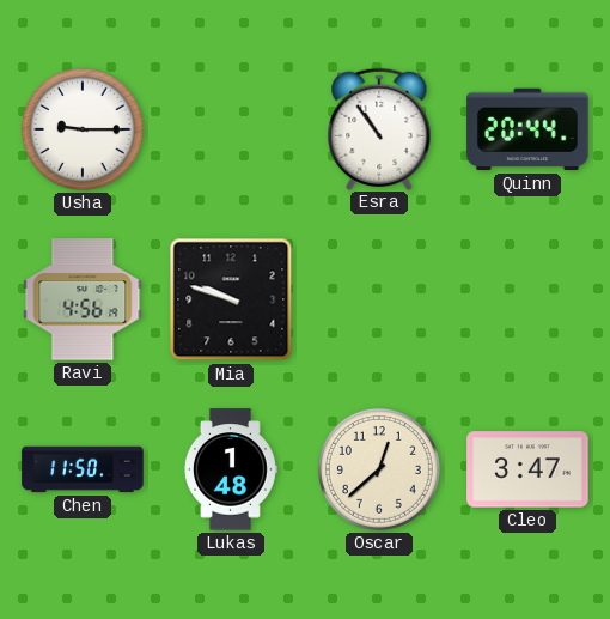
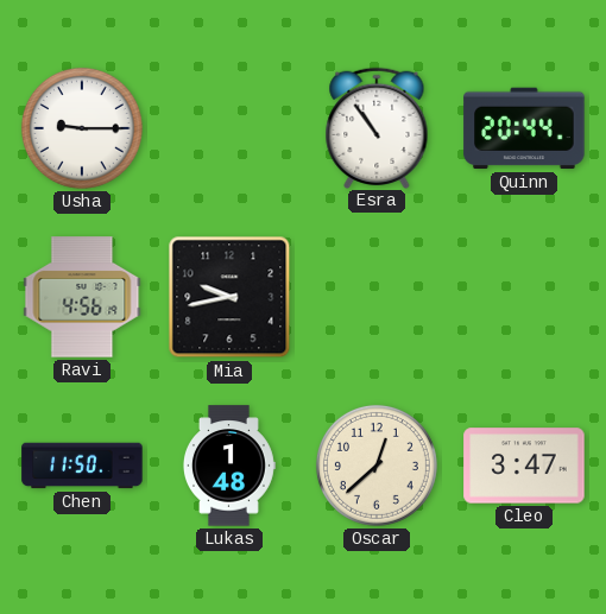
Mia: 9:48 -> 9:43
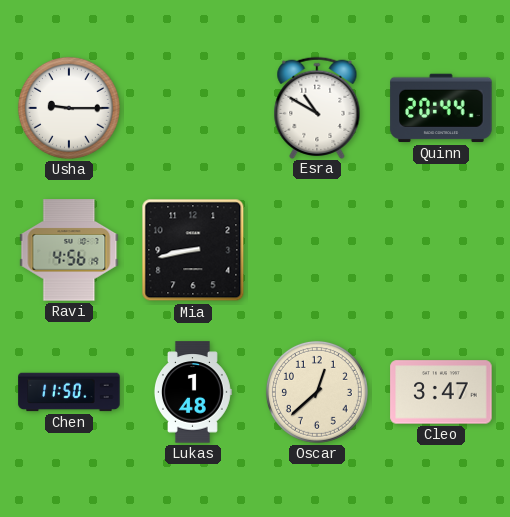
Esra: 10:54 -> 10:50
Mia: 9:43 -> 8:43
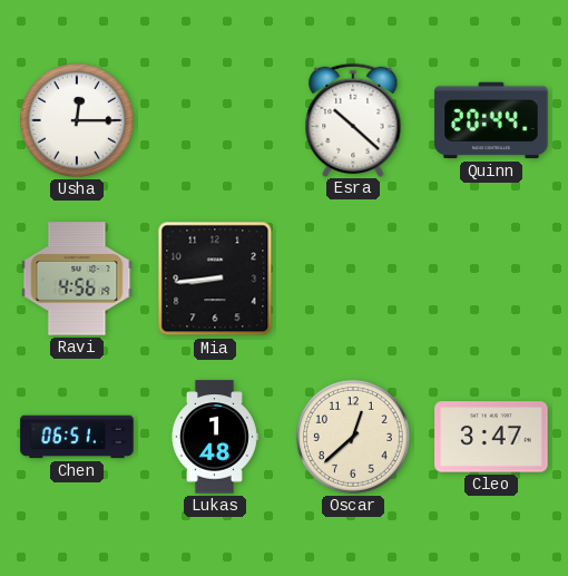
Usha: 9:15 -> 12:15
Esra: 10:50 -> 10:22
Mia: 8:43 -> 8:44
Chen: 11:50 -> 06:51
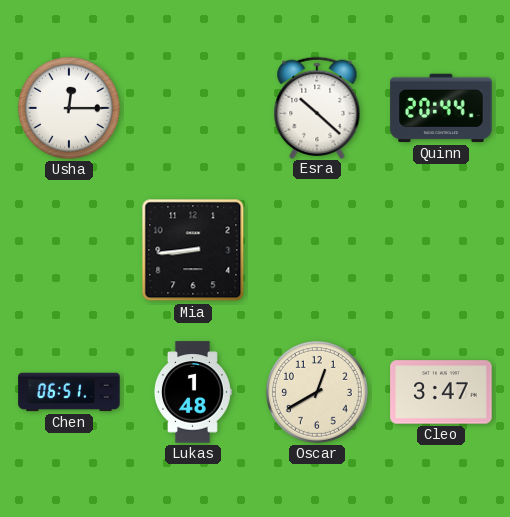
Ravi: 4:56 -> none
Oscar: 12:38 -> 12:40
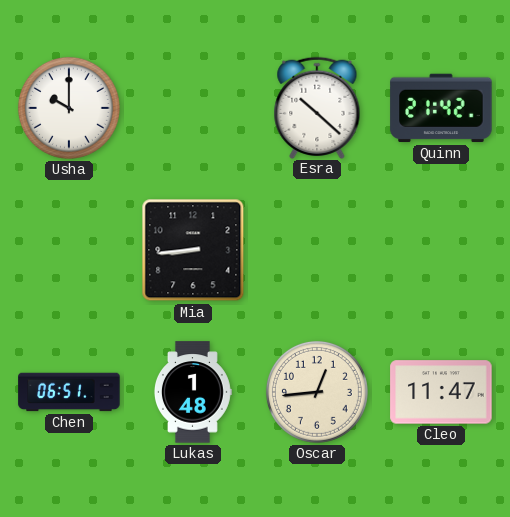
Usha: 12:15 -> 10:00
Quinn: 20:44 -> 21:42
Oscar: 12:40 -> 12:44
Cleo: 3:47 -> 11:47
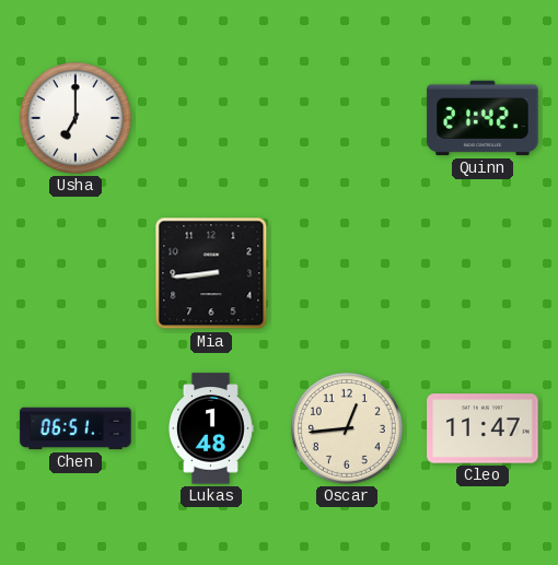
Usha: 10:00 -> 7:00
Esra: 10:22 -> none
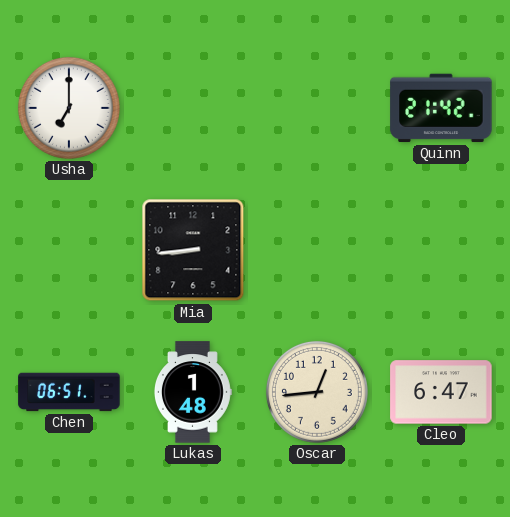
Cleo: 11:47 -> 6:47
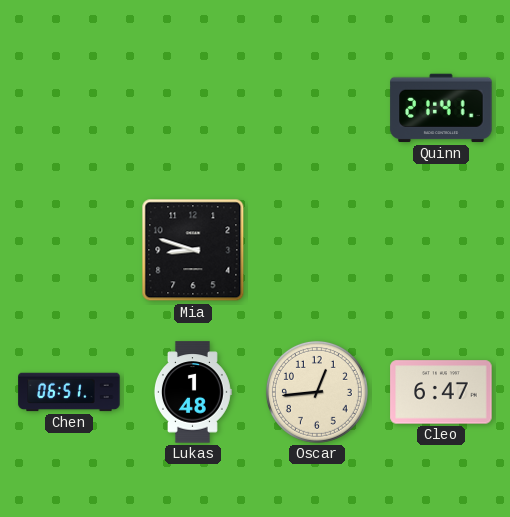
Usha: 7:00 -> none
Quinn: 21:42 -> 21:41
Mia: 8:44 -> 8:48
